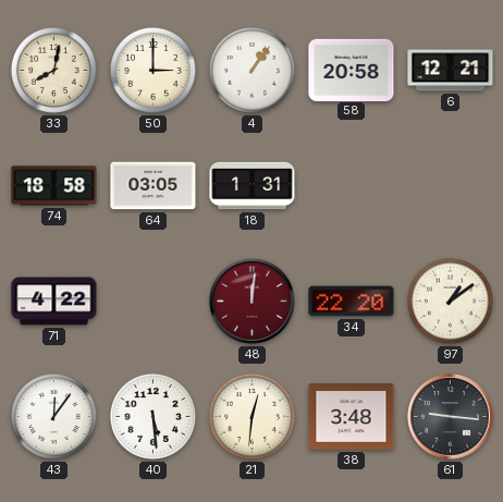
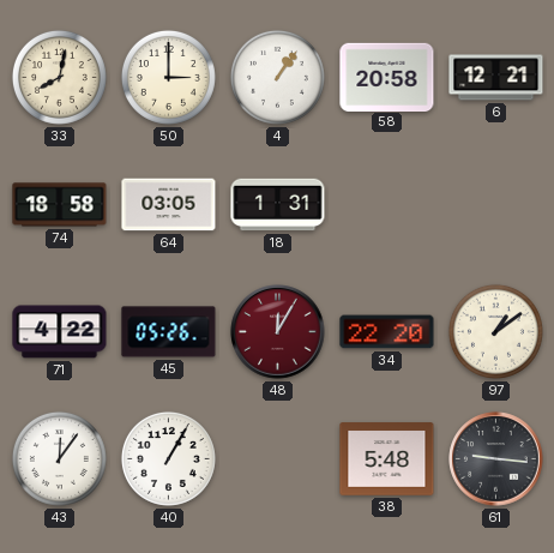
45: none -> 05:26
48: 12:01 -> 12:05
40: 5:29 -> 1:05
21: 12:31 -> none
38: 3:48 -> 5:48
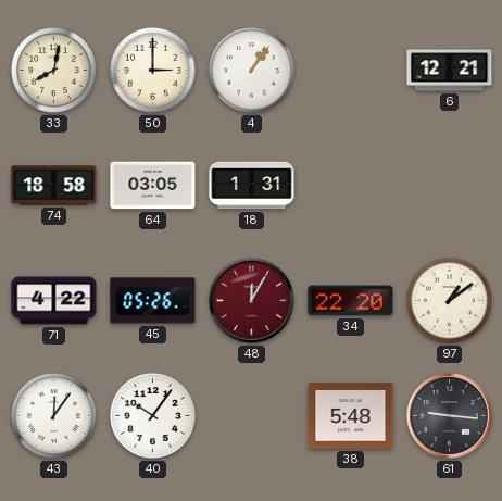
58: 20:58 -> none
40: 1:05 -> 10:06
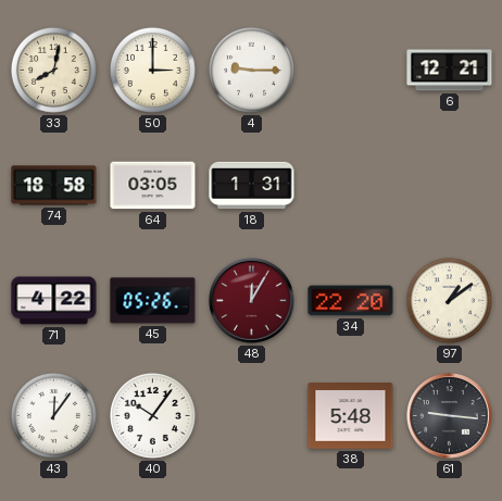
4: 1:06 -> 9:15
